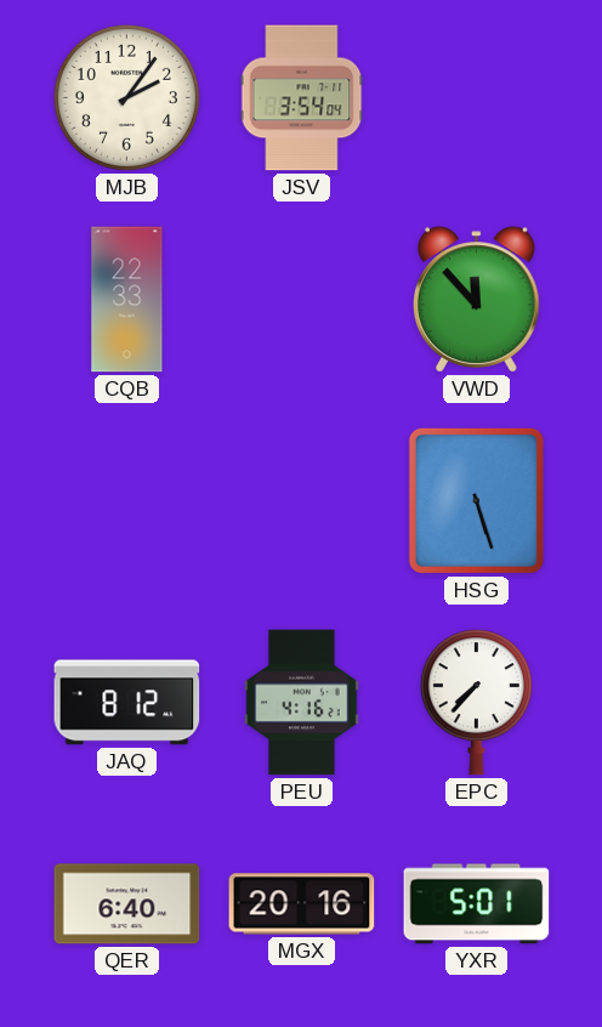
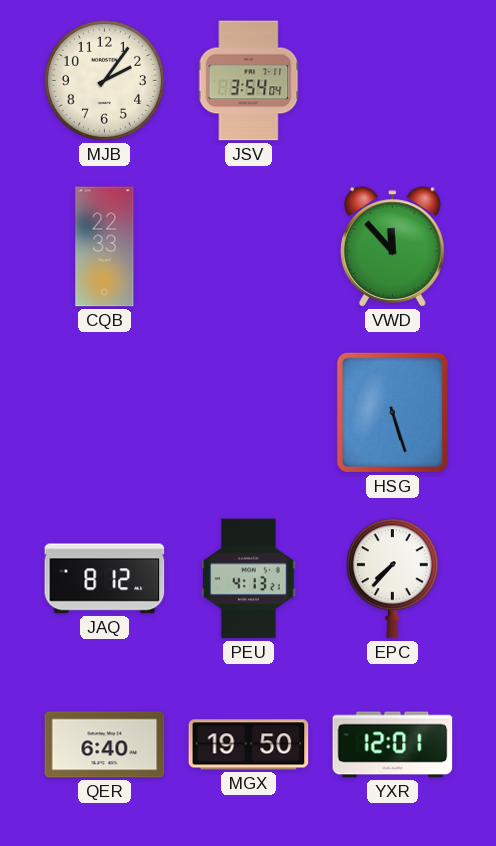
PEU: 4:16 -> 4:13
MGX: 20:16 -> 19:50
YXR: 5:01 -> 12:01
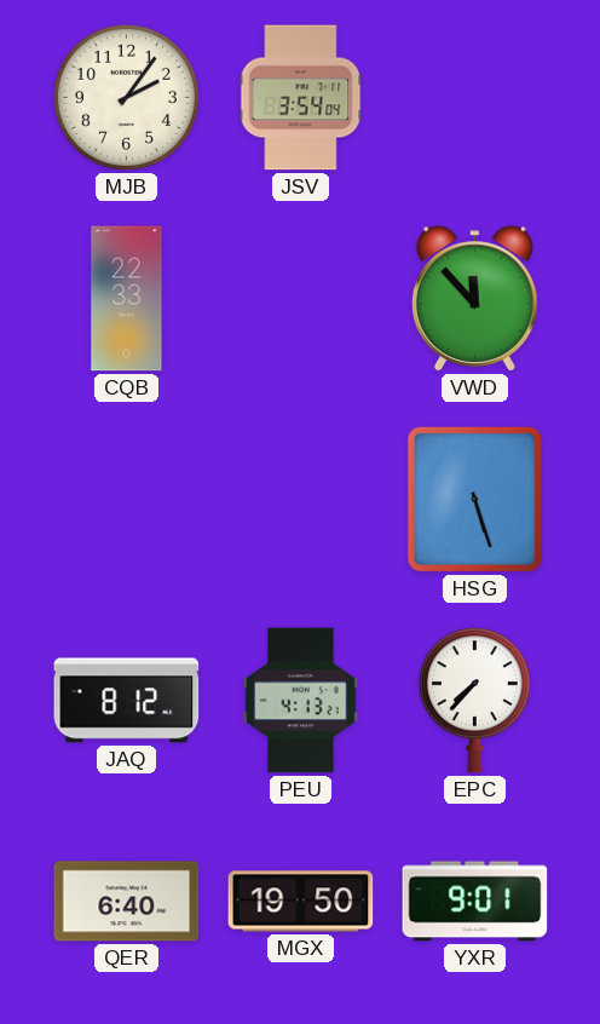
YXR: 12:01 -> 9:01
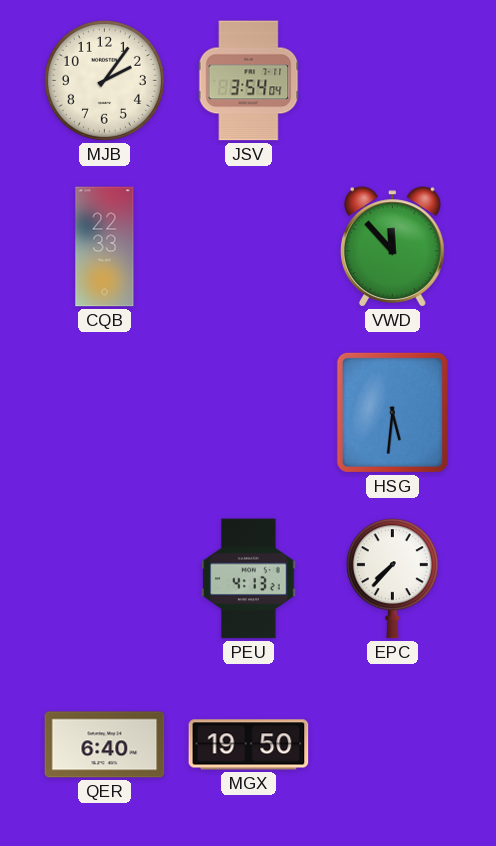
HSG: 5:27 -> 5:31
JAQ: 8:12 -> none
YXR: 9:01 -> none
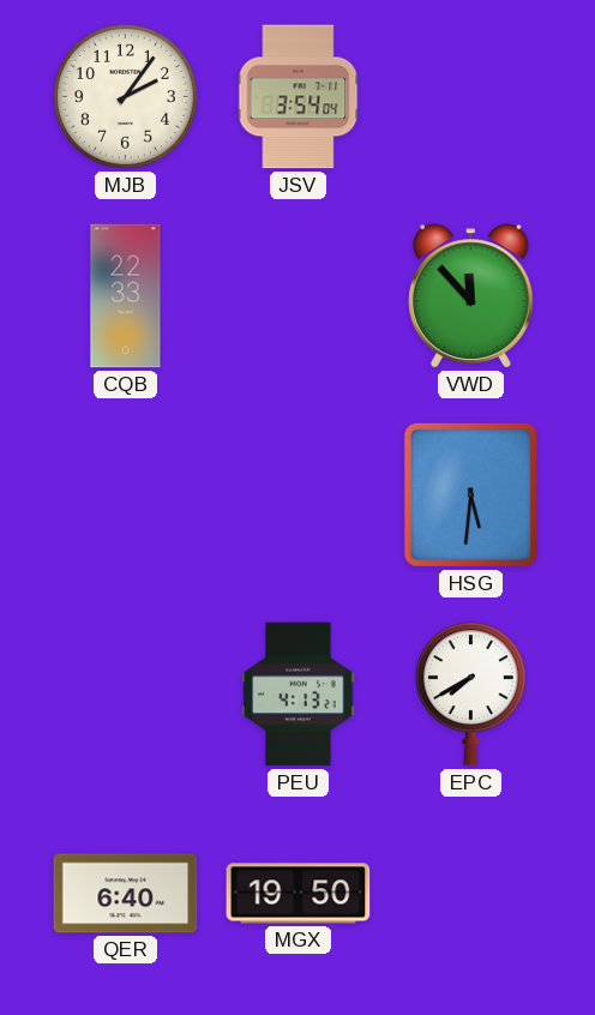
EPC: 7:37 -> 7:40
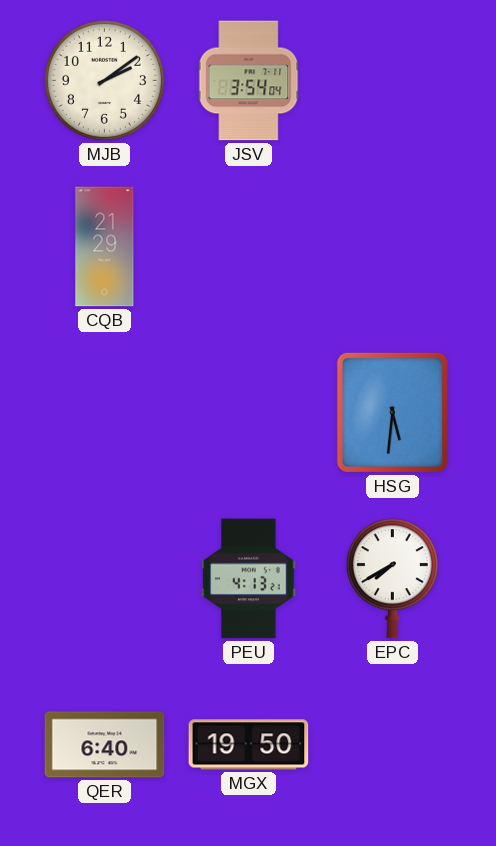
MJB: 2:06 -> 2:09
CQB: 22:33 -> 21:29
VWD: 11:53 -> none
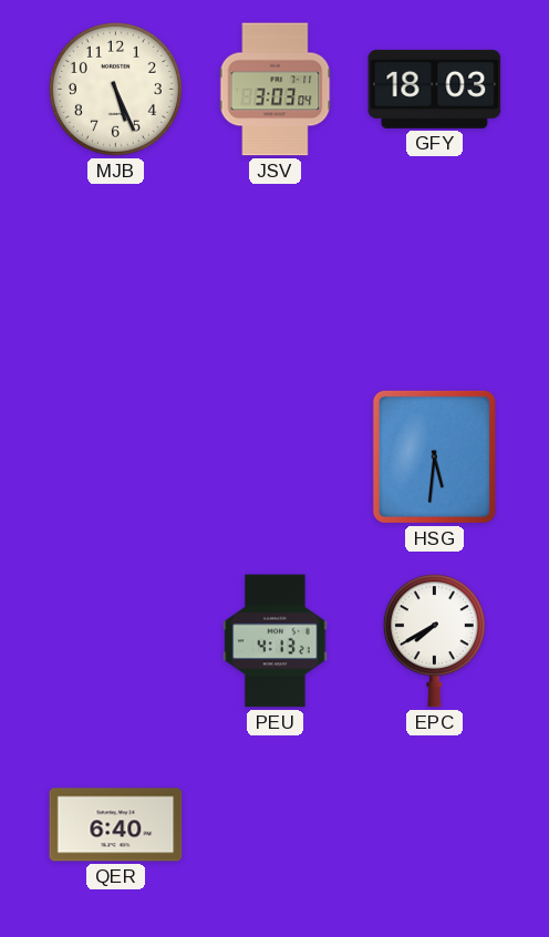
MJB: 2:09 -> 5:26
JSV: 3:54 -> 3:03
GFY: none -> 18:03
CQB: 21:29 -> none
MGX: 19:50 -> none
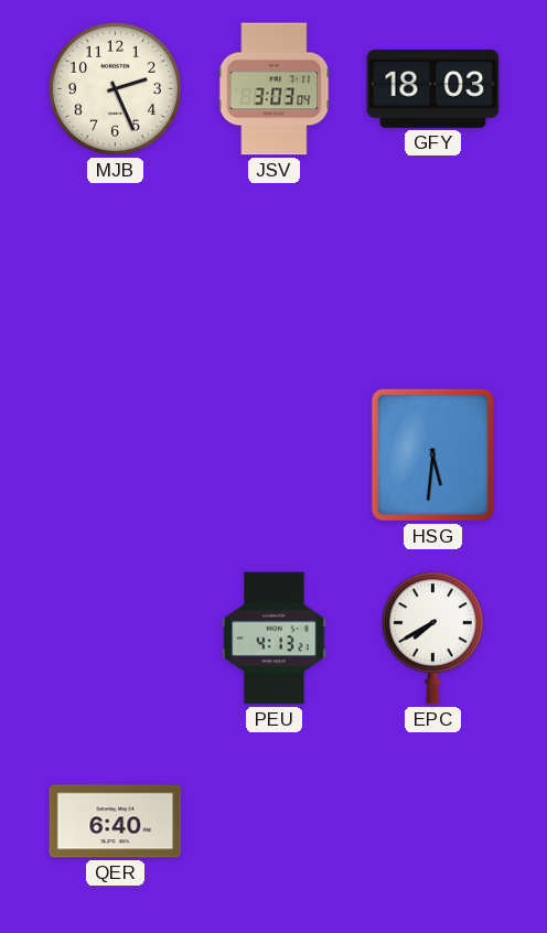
MJB: 5:26 -> 2:26
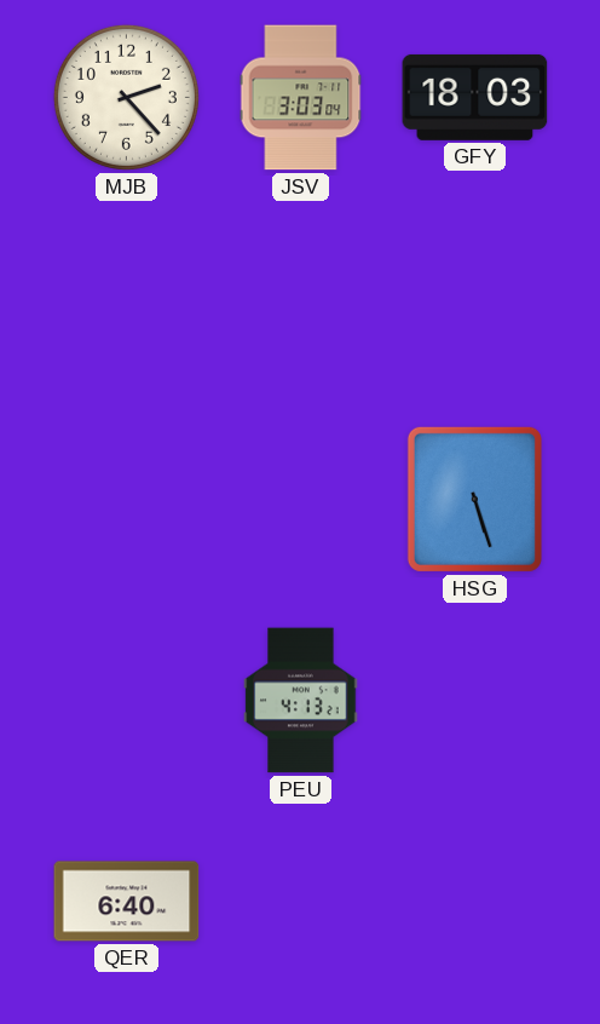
MJB: 2:26 -> 2:23
HSG: 5:31 -> 5:27
EPC: 7:40 -> none
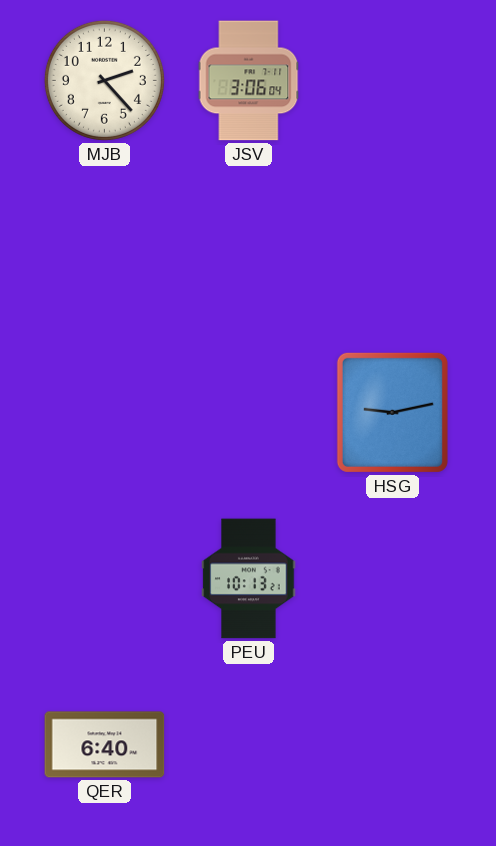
JSV: 3:03 -> 3:06
GFY: 18:03 -> none
HSG: 5:27 -> 9:13
PEU: 4:13 -> 10:13
